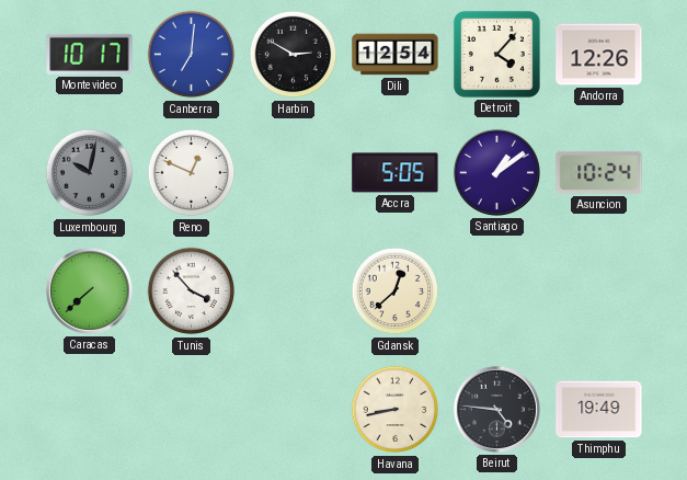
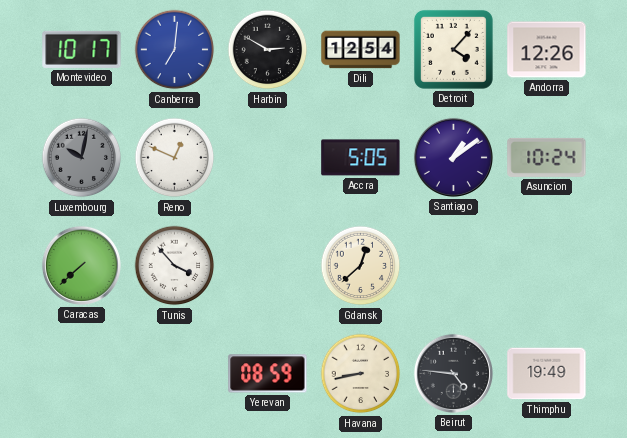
Yerevan: none -> 08:59
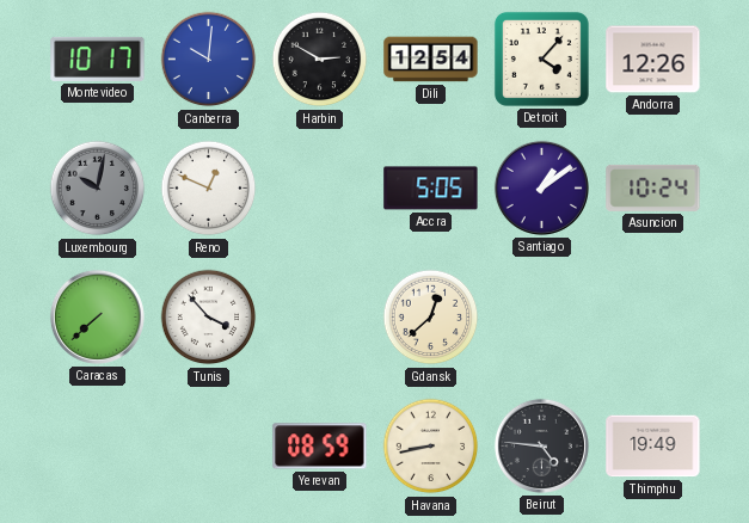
Canberra: 7:01 -> 10:01
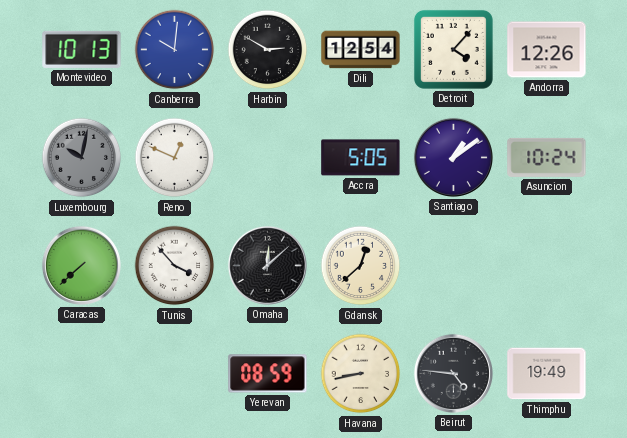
Montevideo: 10:17 -> 10:13
Omaha: none -> 12:08
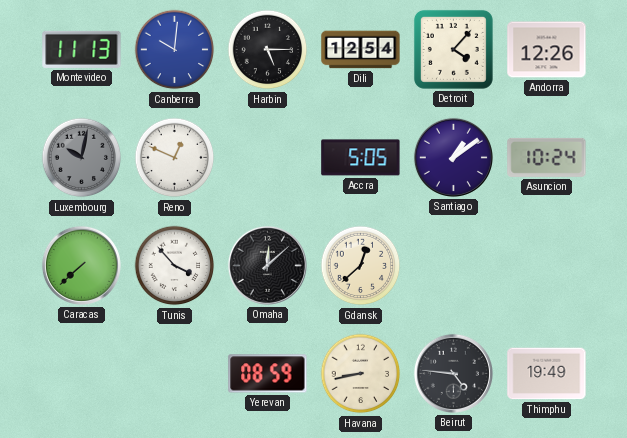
Montevideo: 10:13 -> 11:13
Harbin: 2:50 -> 5:15
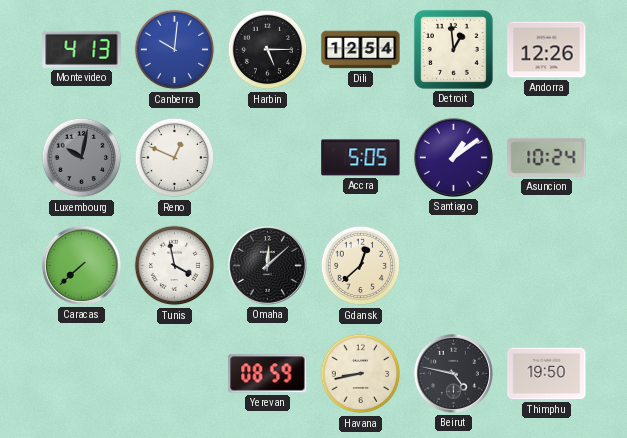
Montevideo: 11:13 -> 4:13
Detroit: 4:07 -> 12:59
Tunis: 3:53 -> 3:58
Beirut: 4:46 -> 4:47
Thimphu: 19:49 -> 19:50
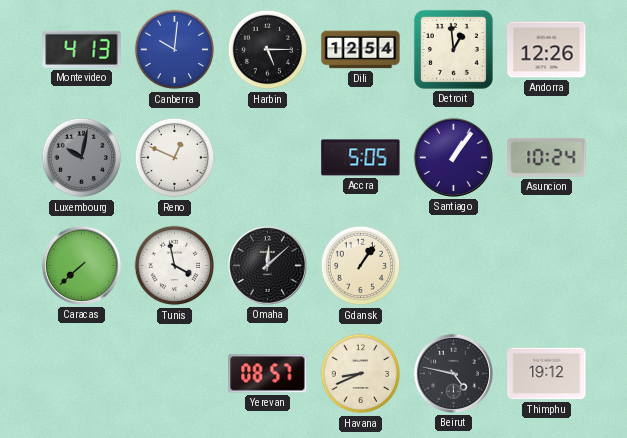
Santiago: 1:09 -> 1:06
Gdansk: 12:38 -> 1:06
Yerevan: 08:59 -> 08:57
Havana: 8:43 -> 8:41
Thimphu: 19:50 -> 19:12
